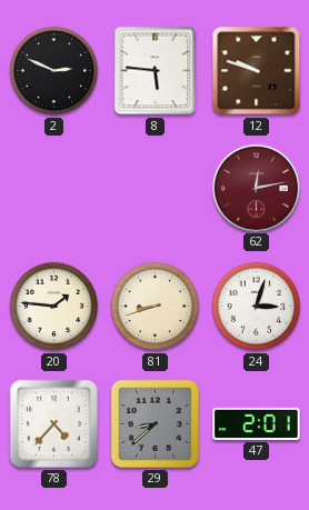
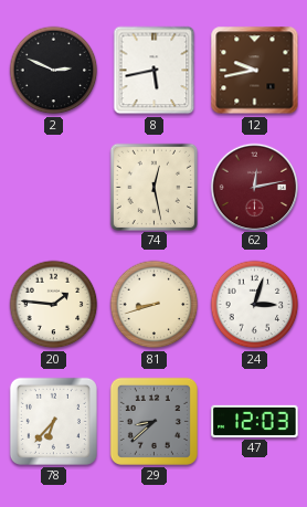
8: 5:46 -> 5:43
12: 9:48 -> 9:43
74: none -> 12:28
78: 4:37 -> 6:37
47: 2:01 -> 12:03
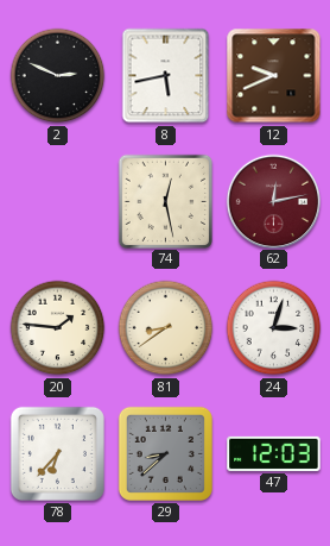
12: 9:43 -> 9:41
81: 8:42 -> 8:39
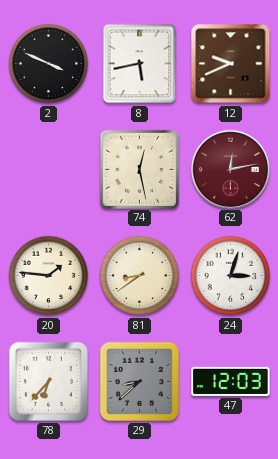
2: 2:49 -> 3:49
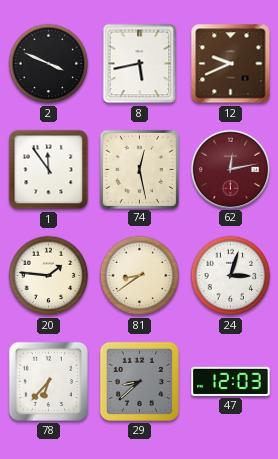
1: none -> 11:54
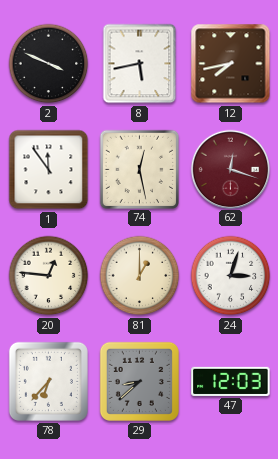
12: 9:41 -> 7:43
62: 12:13 -> 12:18
20: 1:46 -> 12:46
81: 8:39 -> 1:00
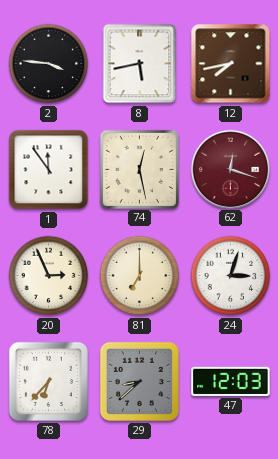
2: 3:49 -> 3:46
20: 12:46 -> 2:56
81: 1:00 -> 7:00
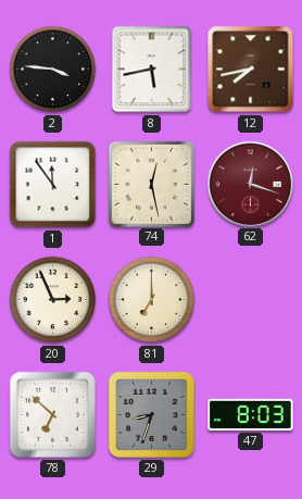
24: 3:03 -> none
78: 6:37 -> 6:52
29: 8:38 -> 8:33
47: 12:03 -> 8:03
